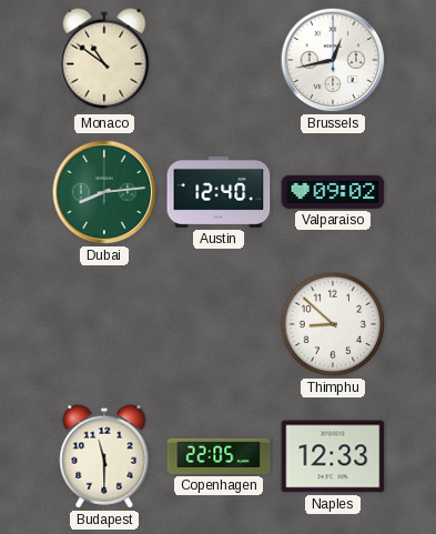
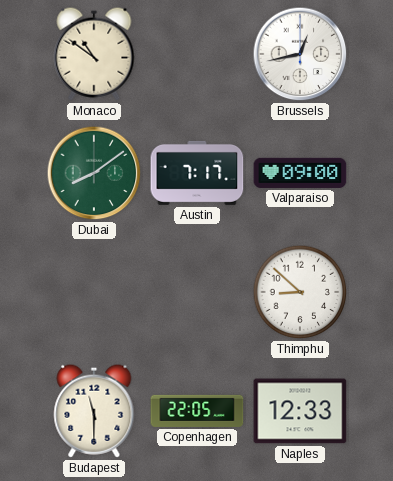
Dubai: 8:14 -> 8:09
Austin: 12:40 -> 7:17
Valparaiso: 09:02 -> 09:00
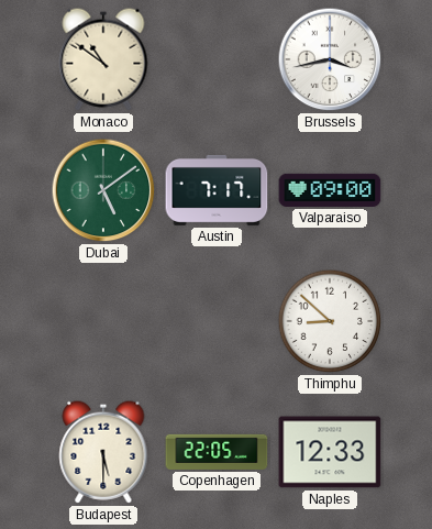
Brussels: 12:43 -> 3:43
Dubai: 8:09 -> 5:09
Budapest: 11:30 -> 5:30
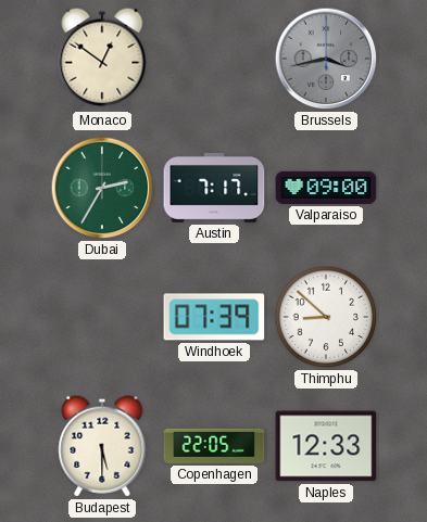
Monaco: 10:51 -> 12:51
Brussels dial: white -> grey
Dubai: 5:09 -> 2:35
Windhoek: none -> 07:39
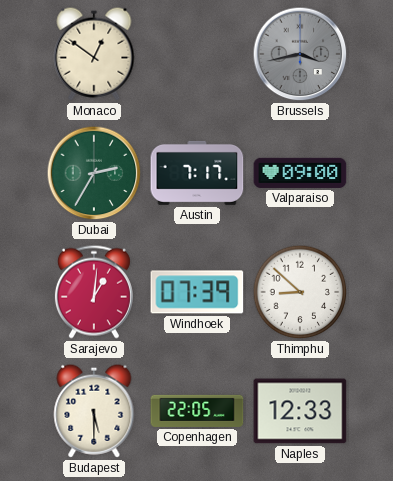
Sarajevo: none -> 1:01
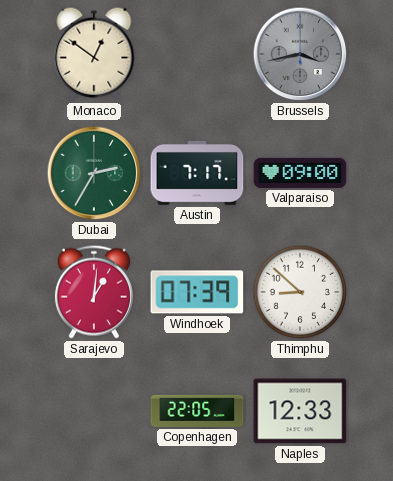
Budapest: 5:30 -> none
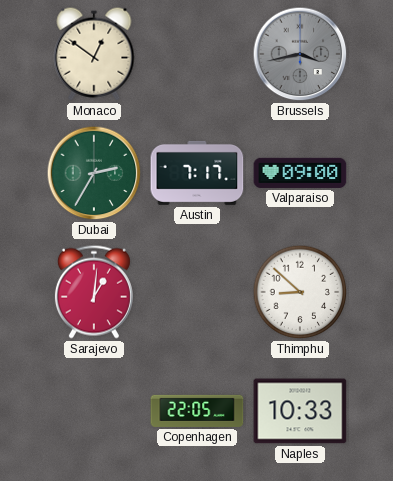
Windhoek: 07:39 -> none
Naples: 12:33 -> 10:33
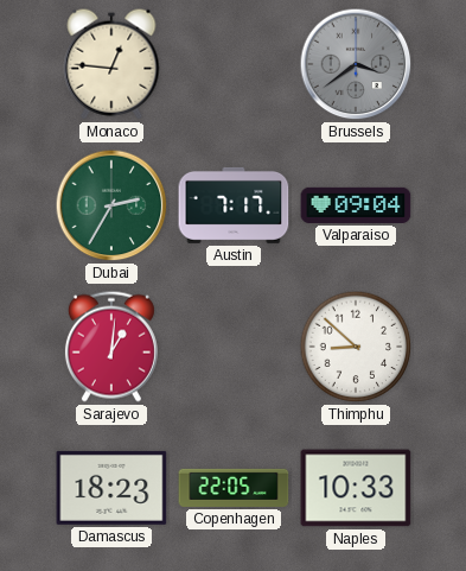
Monaco: 12:51 -> 12:46
Brussels: 3:43 -> 3:39
Valparaiso: 09:00 -> 09:04
Damascus: none -> 18:23
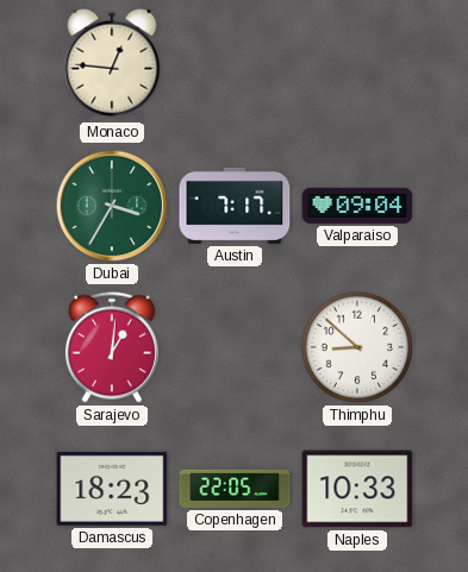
Brussels: 3:39 -> none
Dubai: 2:35 -> 3:35
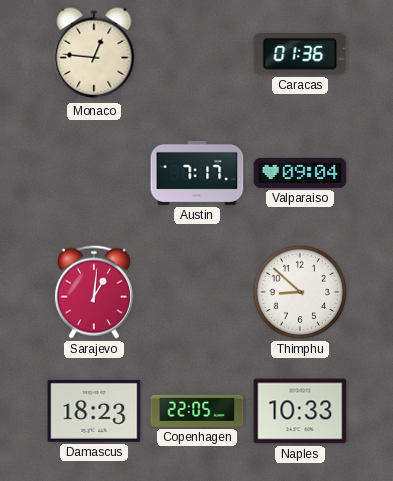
Caracas: none -> 01:36
Dubai: 3:35 -> none
